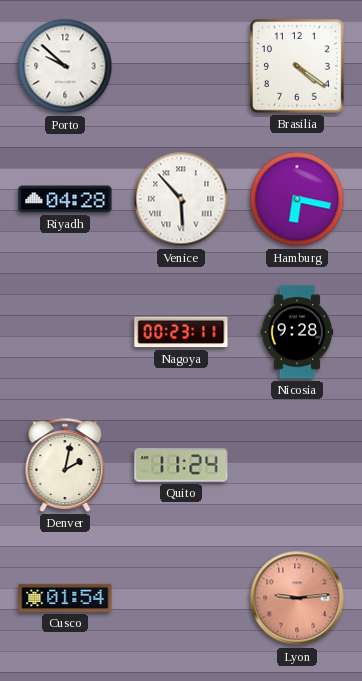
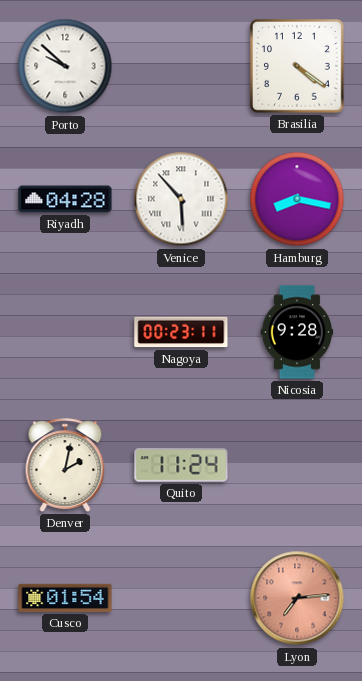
Hamburg: 6:17 -> 8:17
Lyon: 9:14 -> 7:14
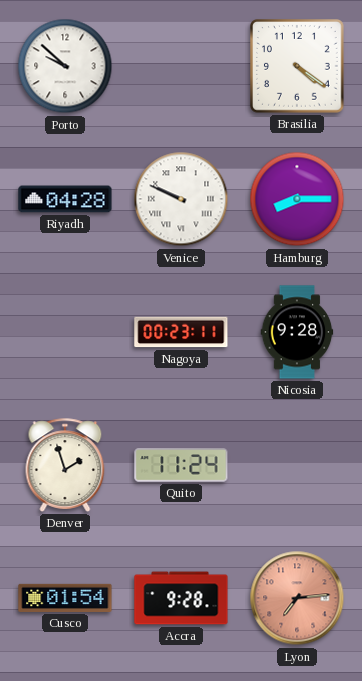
Venice: 5:53 -> 9:49
Hamburg: 8:17 -> 8:15
Denver: 2:02 -> 1:57
Accra: none -> 9:28
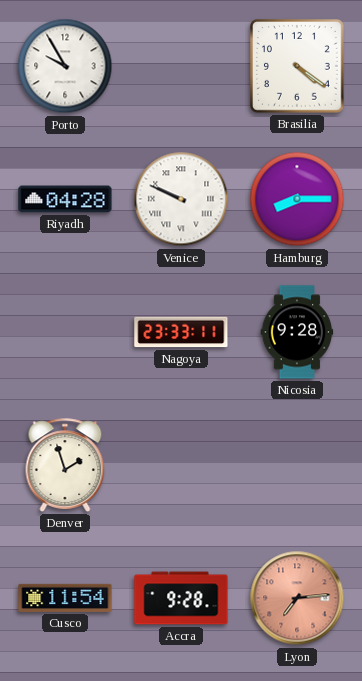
Porto: 9:52 -> 9:55
Nagoya: 00:23 -> 23:33
Quito: 11:24 -> none
Cusco: 01:54 -> 11:54
